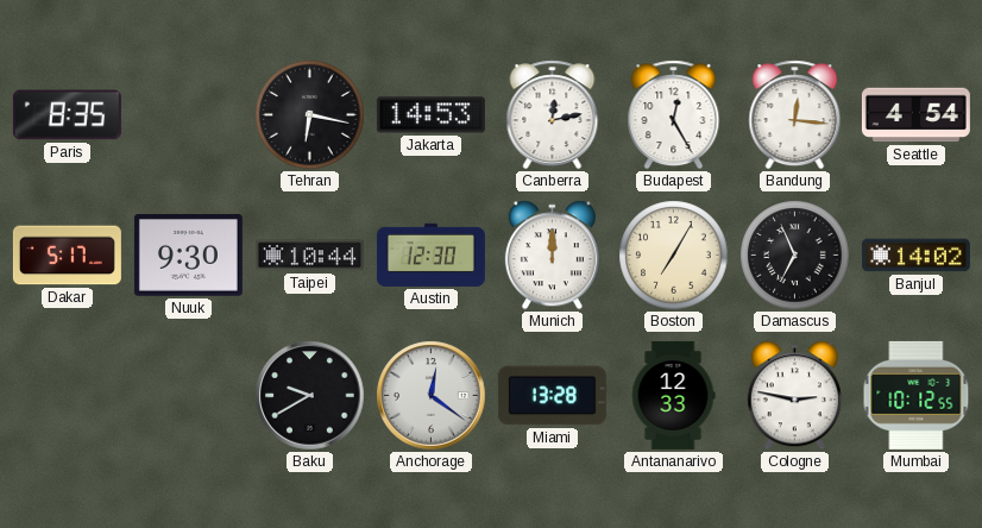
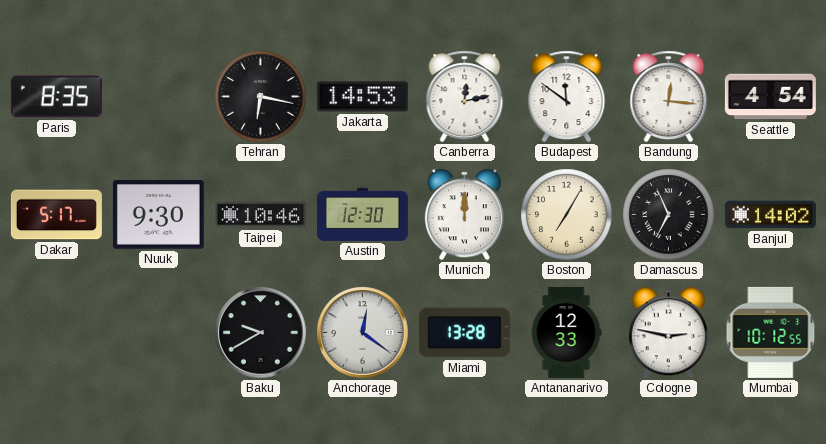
Budapest: 12:25 -> 11:51
Taipei: 10:44 -> 10:46
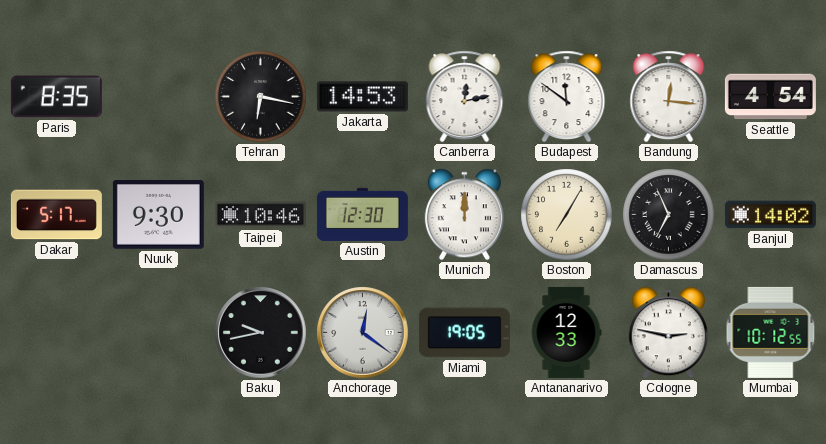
Baku: 9:40 -> 9:43
Miami: 13:28 -> 19:05
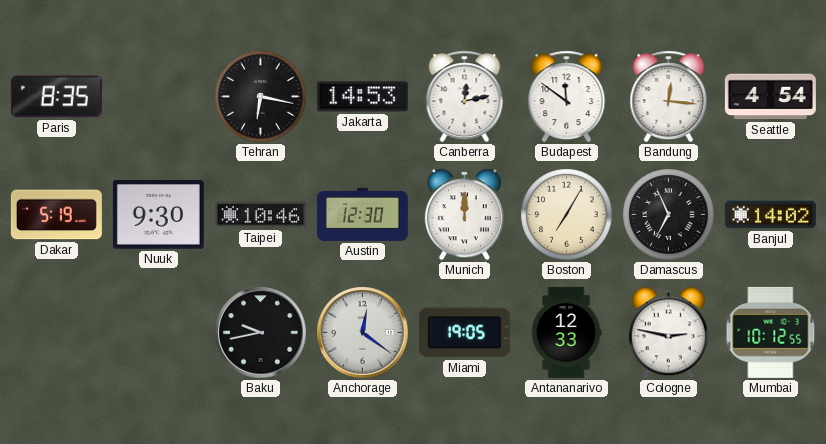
Dakar: 5:17 -> 5:19
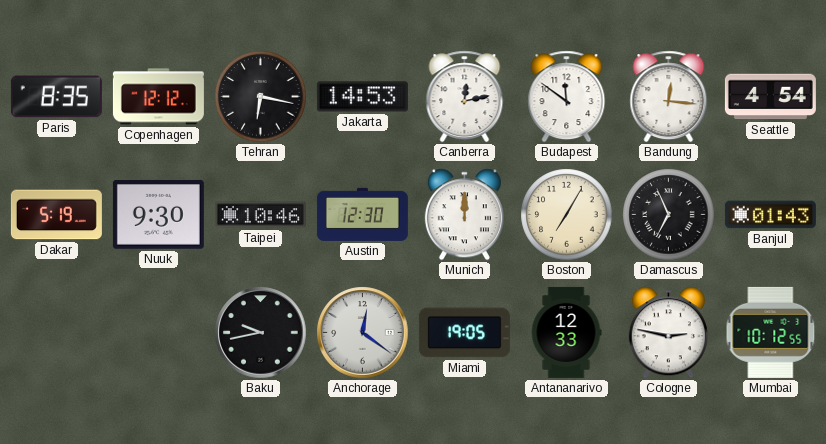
Copenhagen: none -> 12:12
Banjul: 14:02 -> 01:43
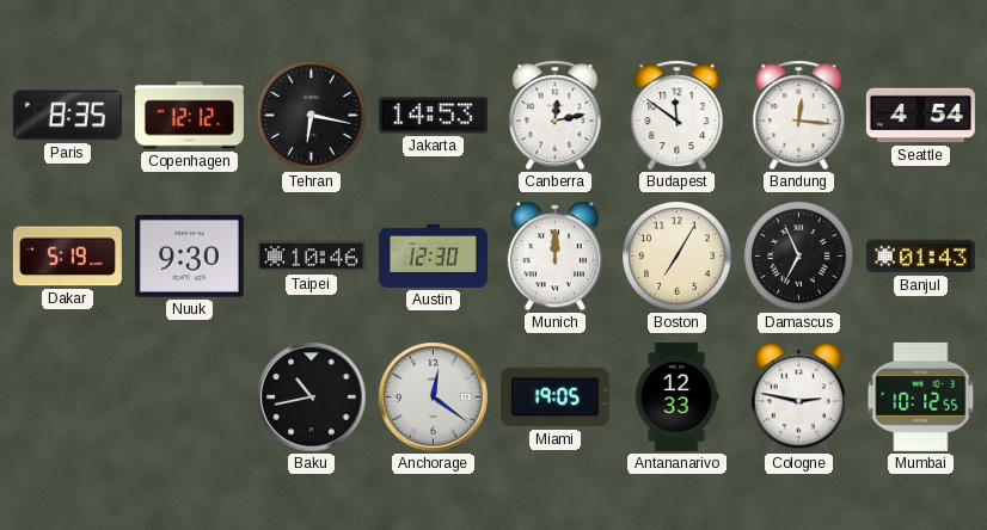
Baku: 9:43 -> 10:43
